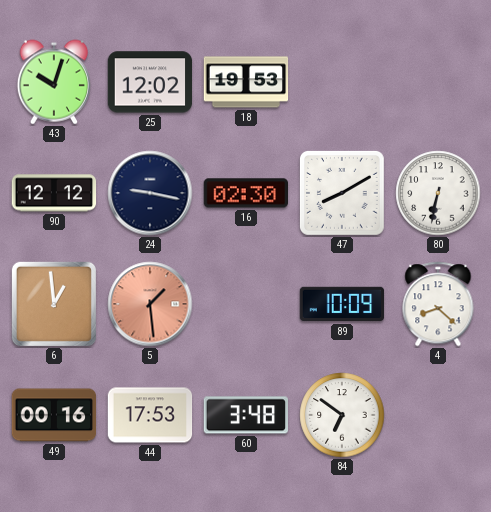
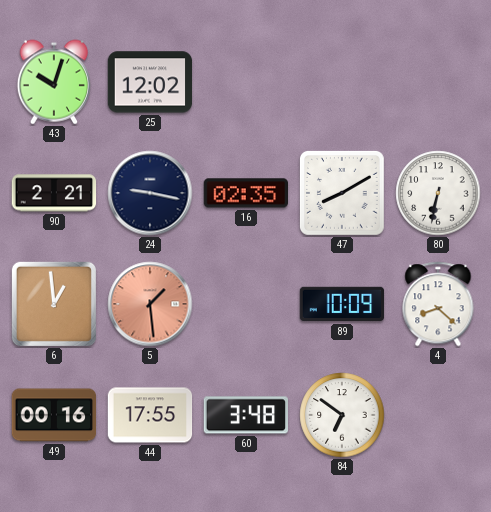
18: 19:53 -> none
90: 12:12 -> 2:21
16: 02:30 -> 02:35
44: 17:53 -> 17:55
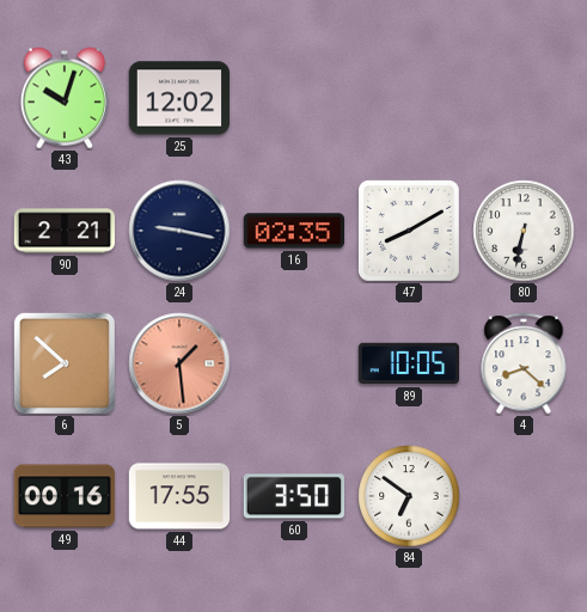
6: 12:59 -> 7:52
89: 10:09 -> 10:05
60: 3:48 -> 3:50
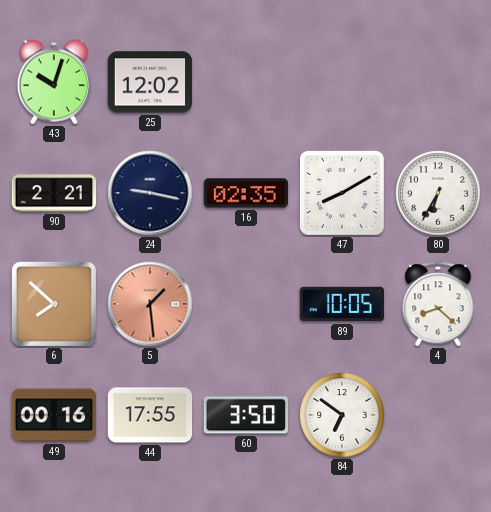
80: 6:32 -> 6:35
